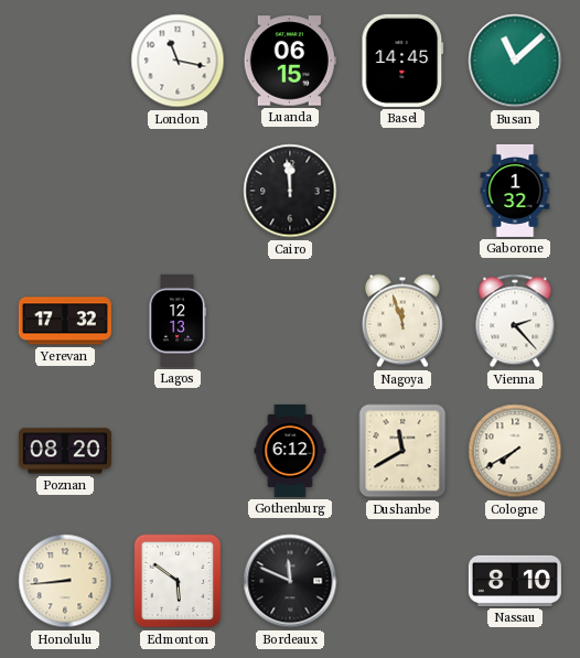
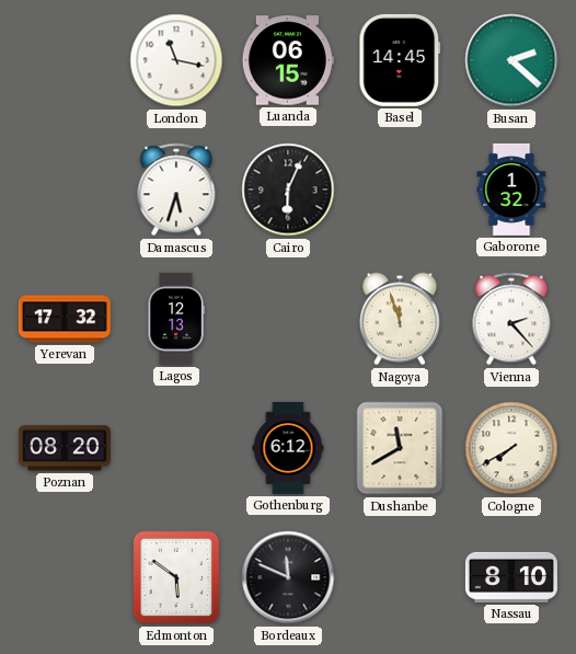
Busan: 11:08 -> 2:22
Damascus: none -> 5:33
Cairo: 11:59 -> 6:04
Honolulu: 8:44 -> none
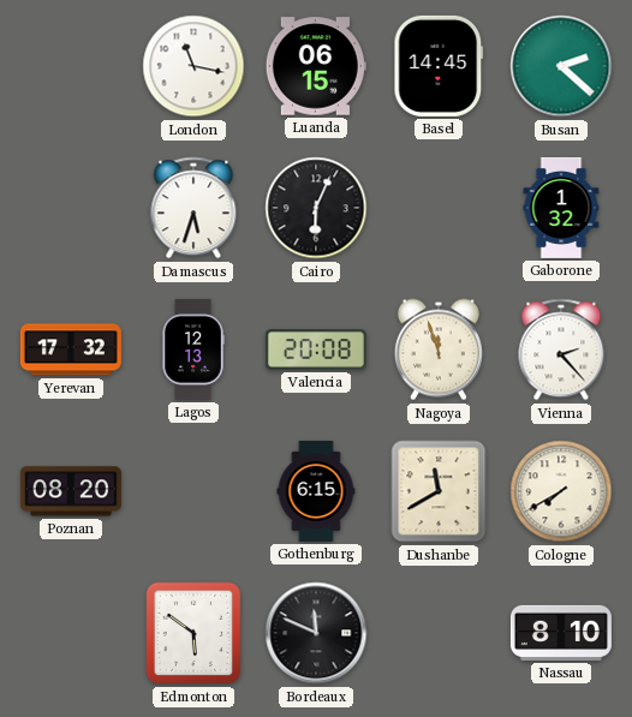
Valencia: none -> 20:08
Gothenburg: 6:12 -> 6:15
